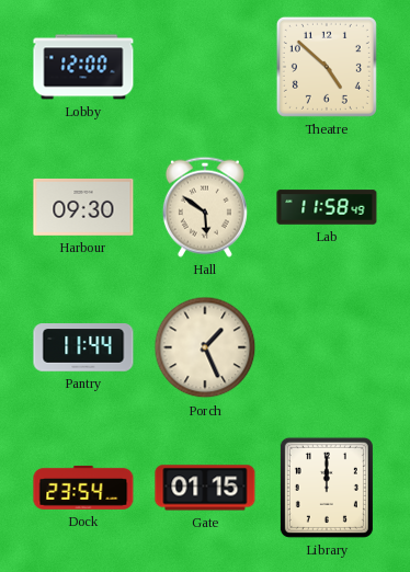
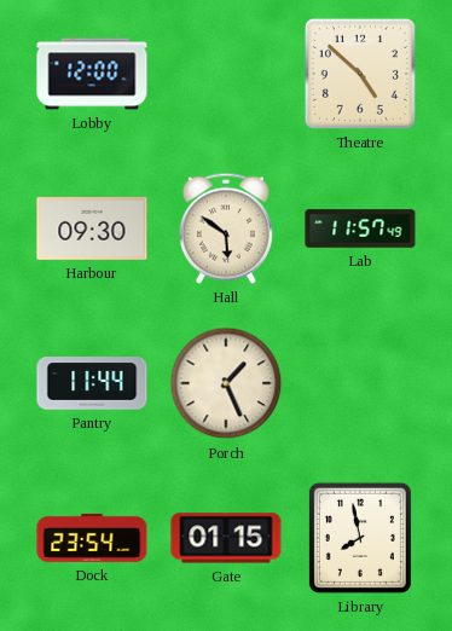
Lab: 11:58 -> 11:57
Library: 12:00 -> 7:58
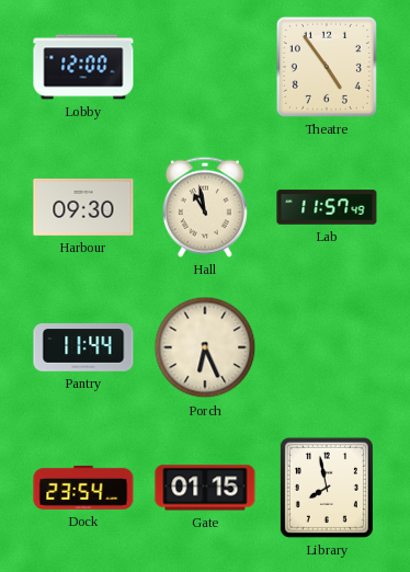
Theatre: 4:52 -> 4:54
Hall: 5:51 -> 10:58
Porch: 1:26 -> 6:26
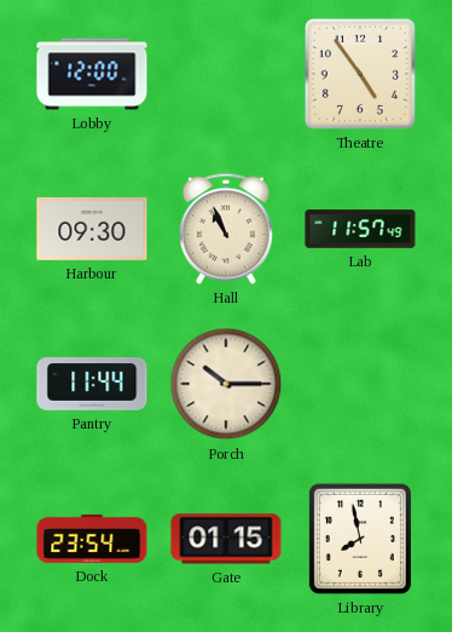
Hall: 10:58 -> 10:56
Porch: 6:26 -> 10:15
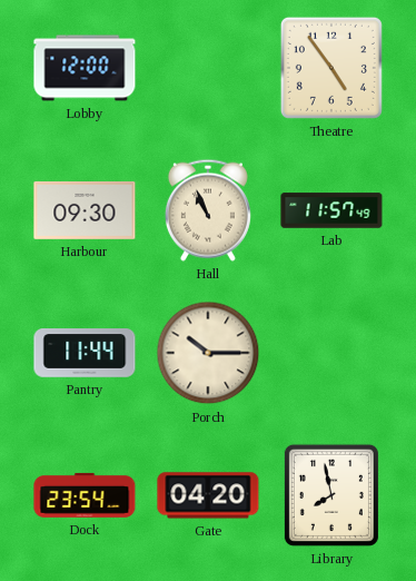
Gate: 01:15 -> 04:20
